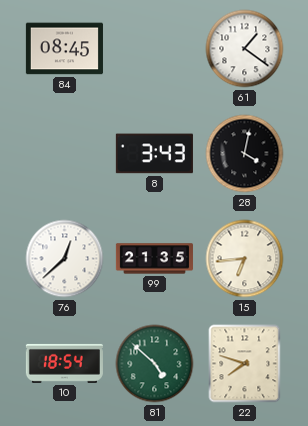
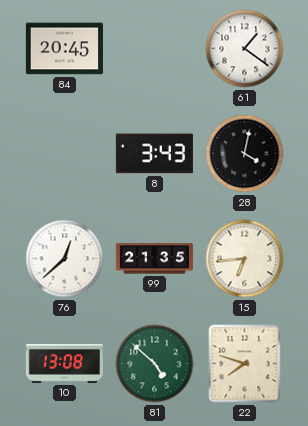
84: 08:45 -> 20:45
10: 18:54 -> 13:08
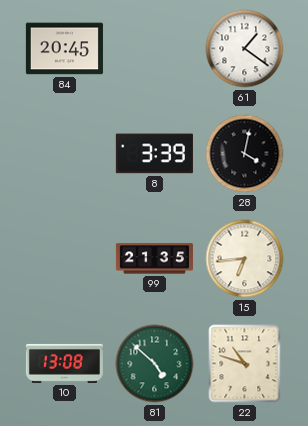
8: 3:43 -> 3:39
76: 12:38 -> none
22: 7:48 -> 10:48
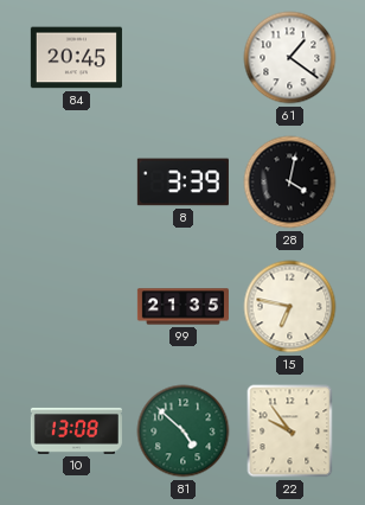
15: 6:44 -> 6:47
22: 10:48 -> 9:54
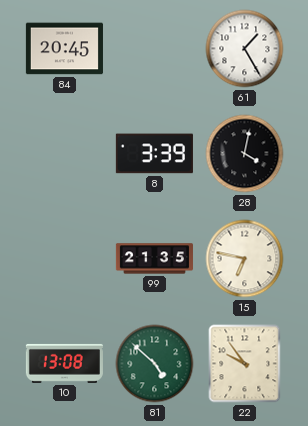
61: 1:21 -> 1:25
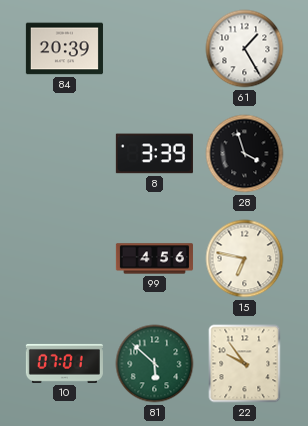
84: 20:45 -> 20:39
28: 4:02 -> 3:57
99: 21:35 -> 4:56
10: 13:08 -> 07:01
81: 4:52 -> 5:52
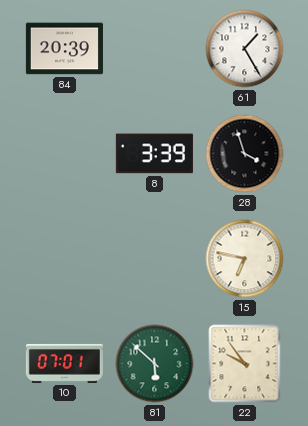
99: 4:56 -> none
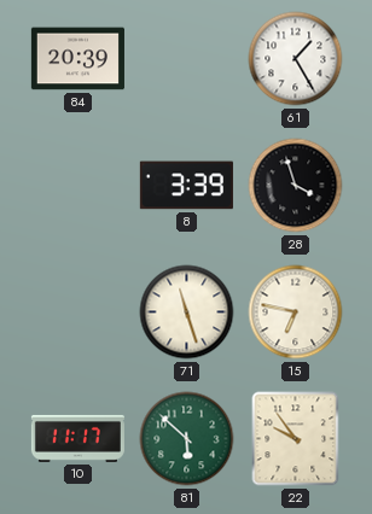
71: none -> 11:27
10: 07:01 -> 11:17
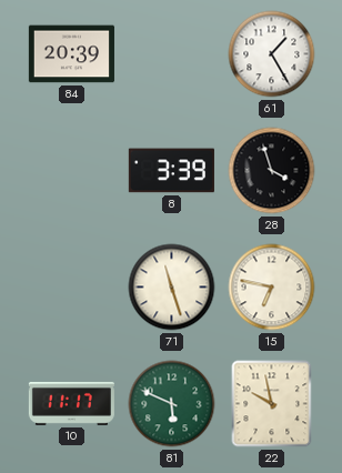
81: 5:52 -> 5:49
22: 9:54 -> 9:58
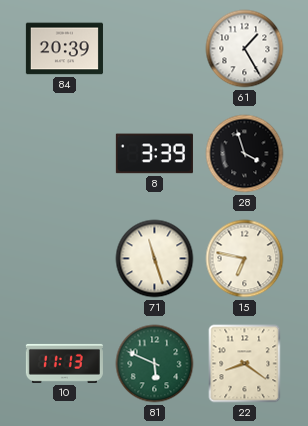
10: 11:17 -> 11:13
22: 9:58 -> 8:21
